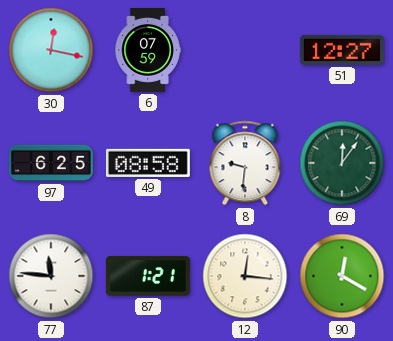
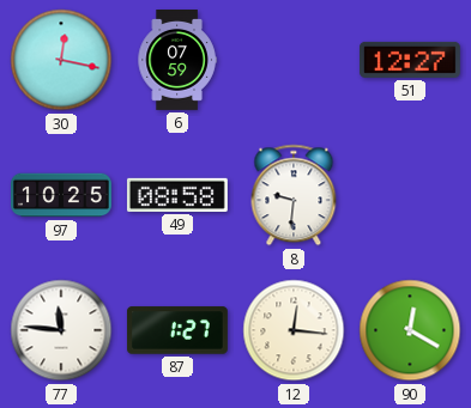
97: 6:25 -> 10:25
69: 12:06 -> none
87: 1:21 -> 1:27
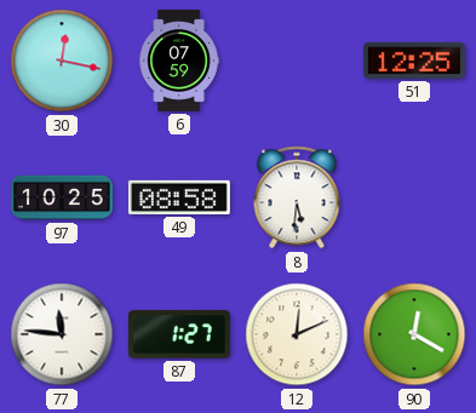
51: 12:27 -> 12:25
8: 9:31 -> 5:31
12: 12:16 -> 12:11
